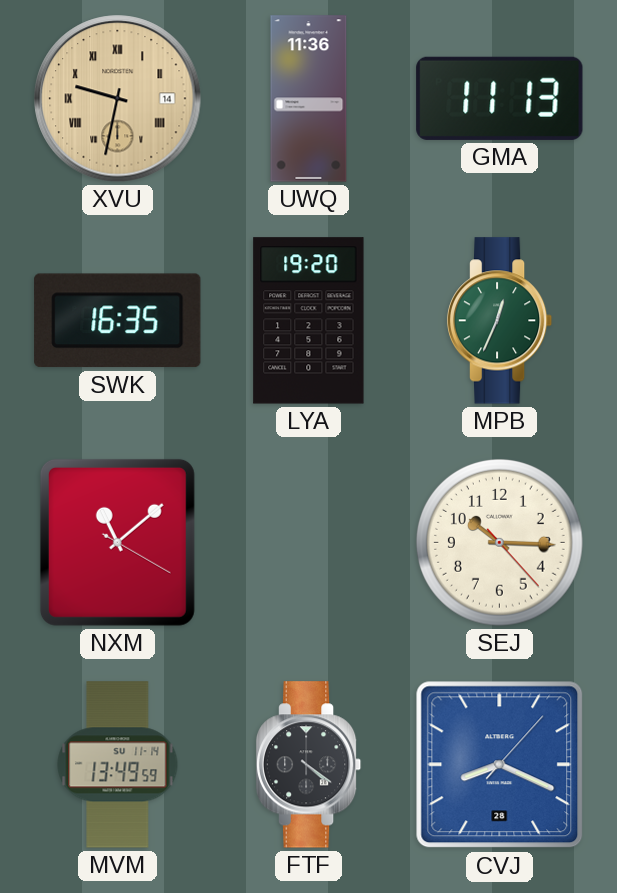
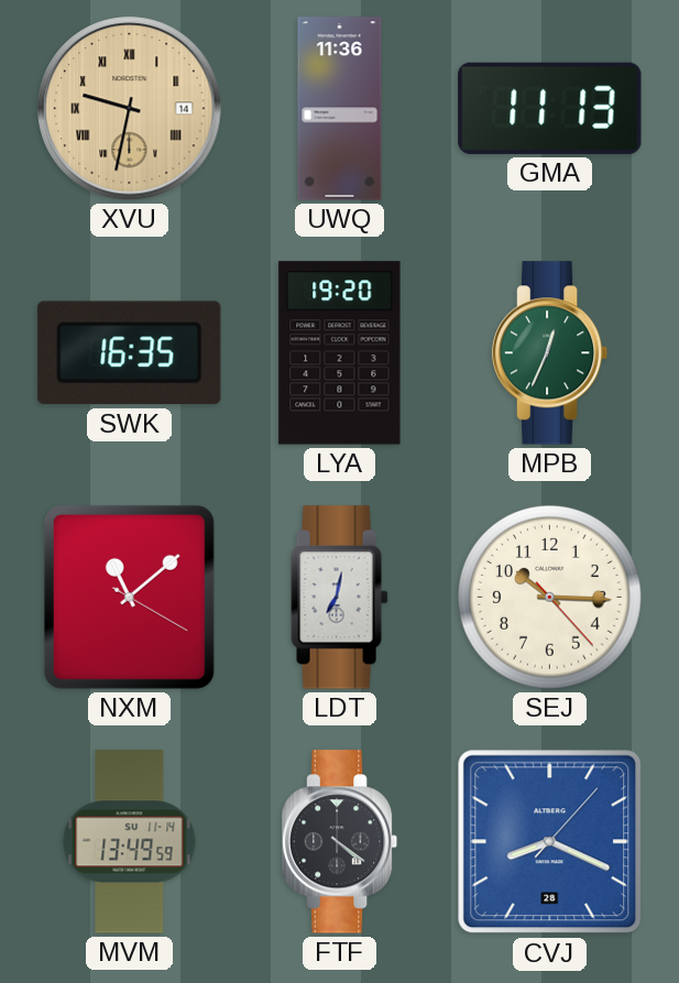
LDT: none -> 7:02
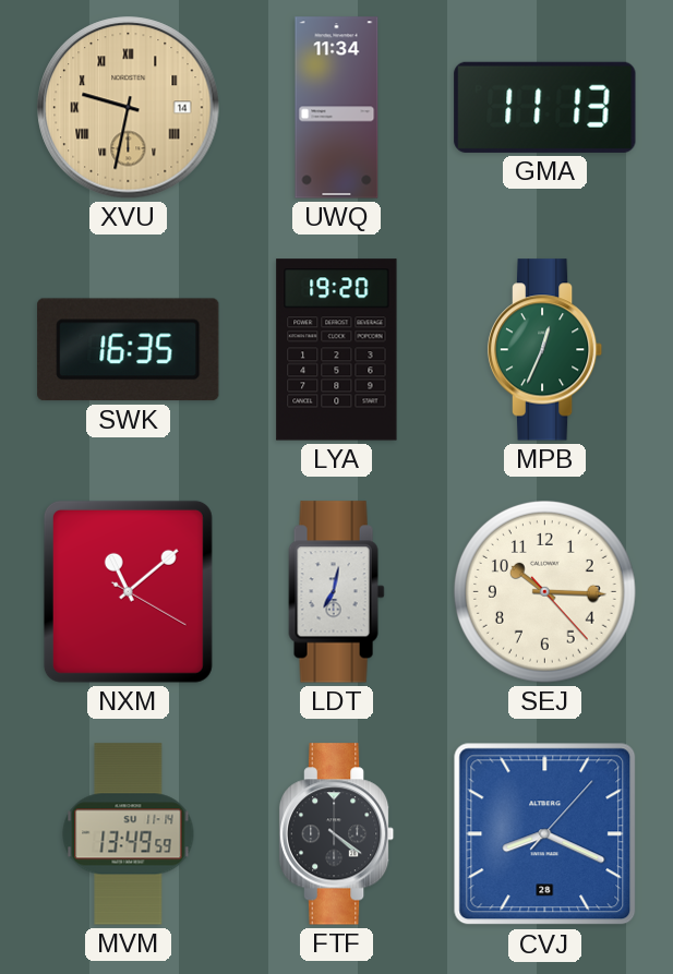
UWQ: 11:36 -> 11:34
